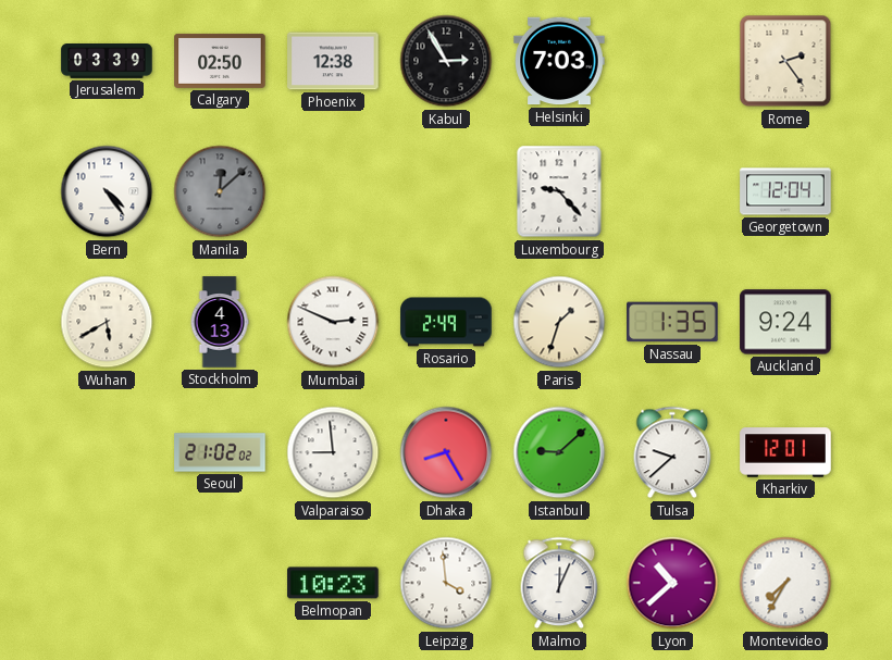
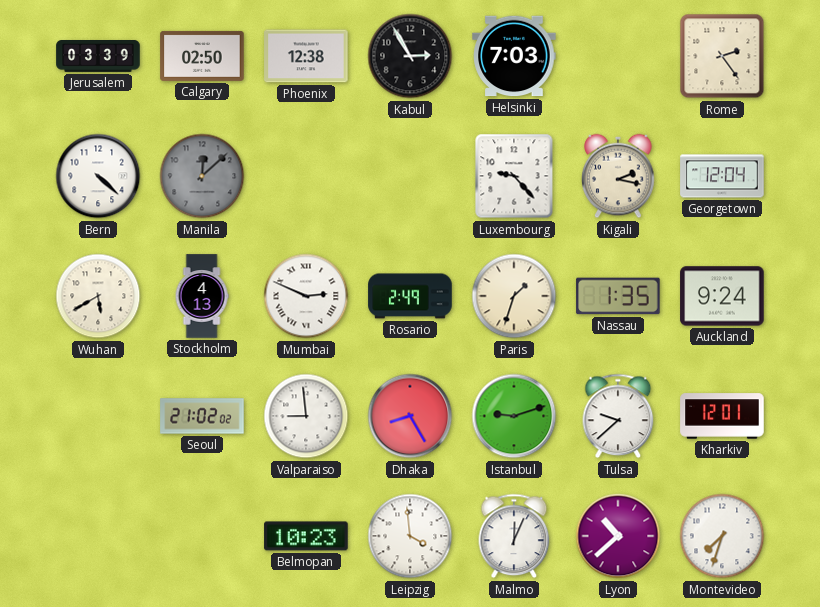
Bern: 4:24 -> 4:22
Kigali: none -> 2:17
Istanbul: 9:08 -> 9:12
Montevideo: 7:35 -> 7:33
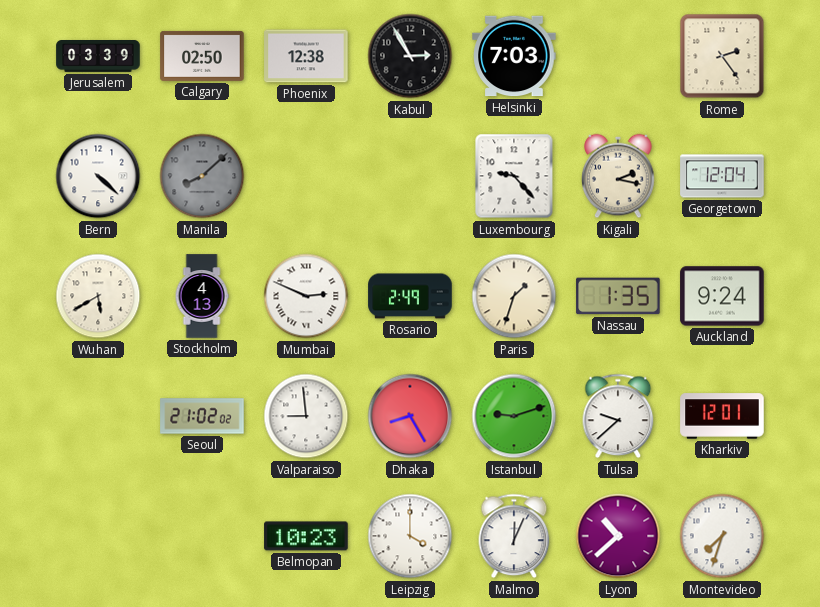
Manila: 12:08 -> 8:08
Leipzig: 3:59 -> 4:00
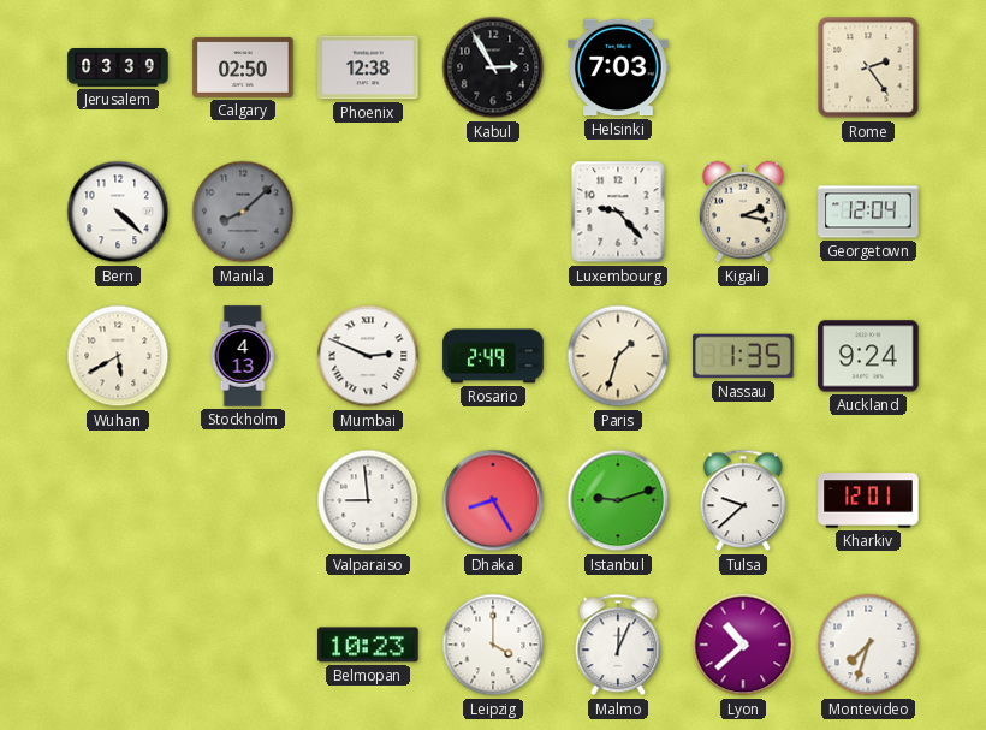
Seoul: 21:02 -> none
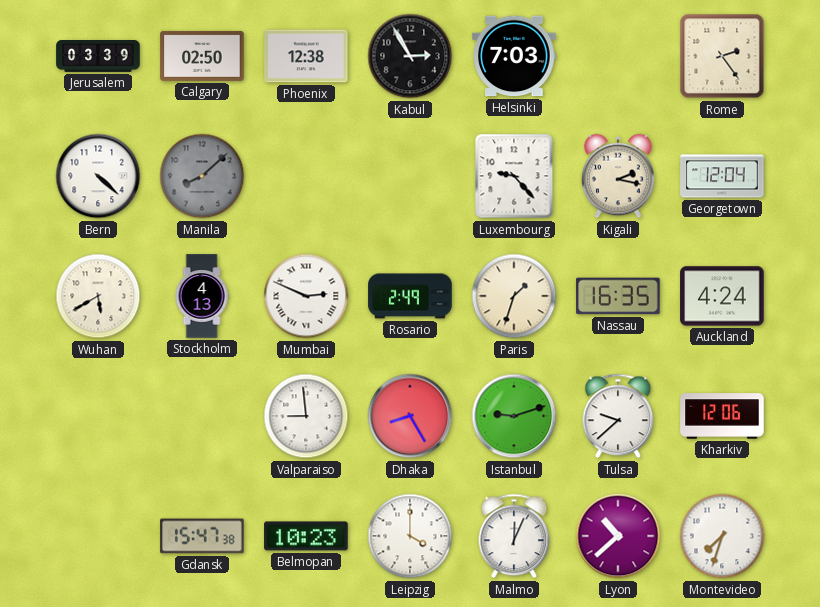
Nassau: 1:35 -> 16:35
Auckland: 9:24 -> 4:24
Kharkiv: 12:01 -> 12:06
Gdansk: none -> 15:47
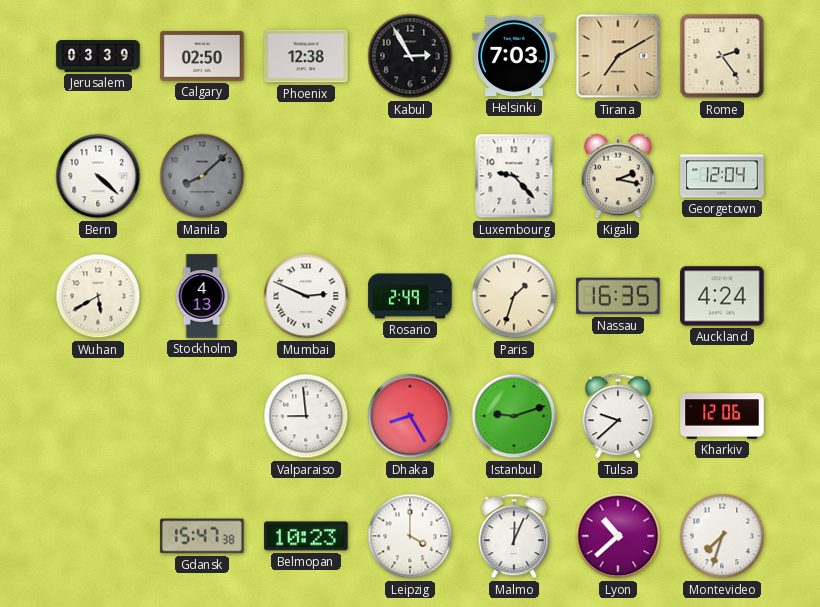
Tirana: none -> 7:10
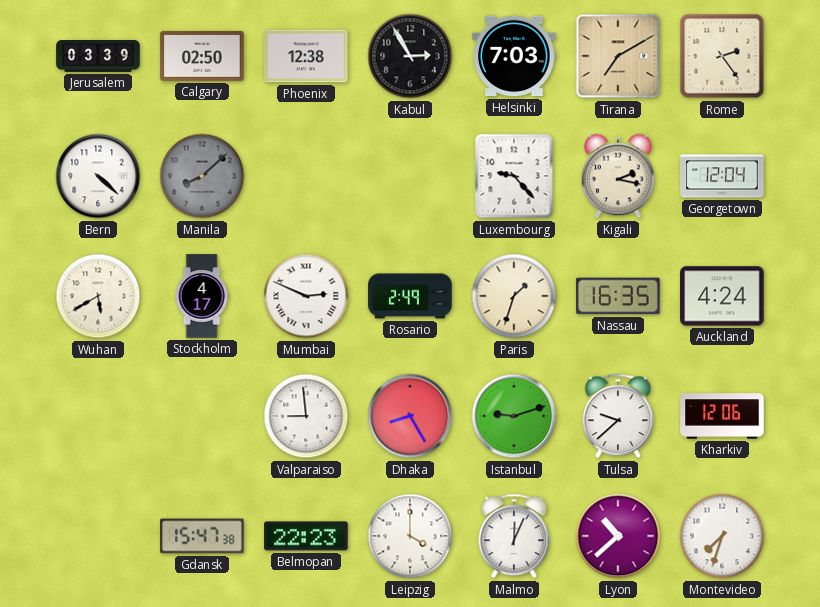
Stockholm: 4:13 -> 4:17
Belmopan: 10:23 -> 22:23
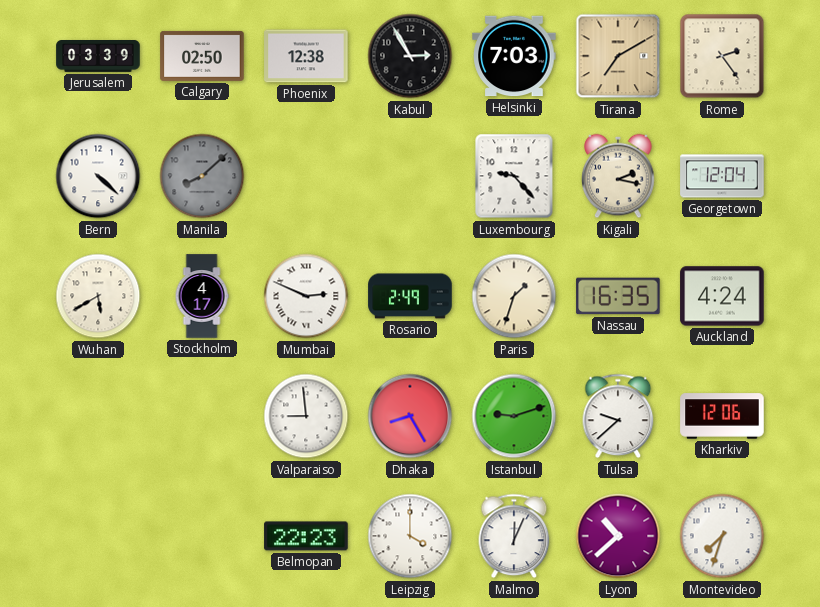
Gdansk: 15:47 -> none
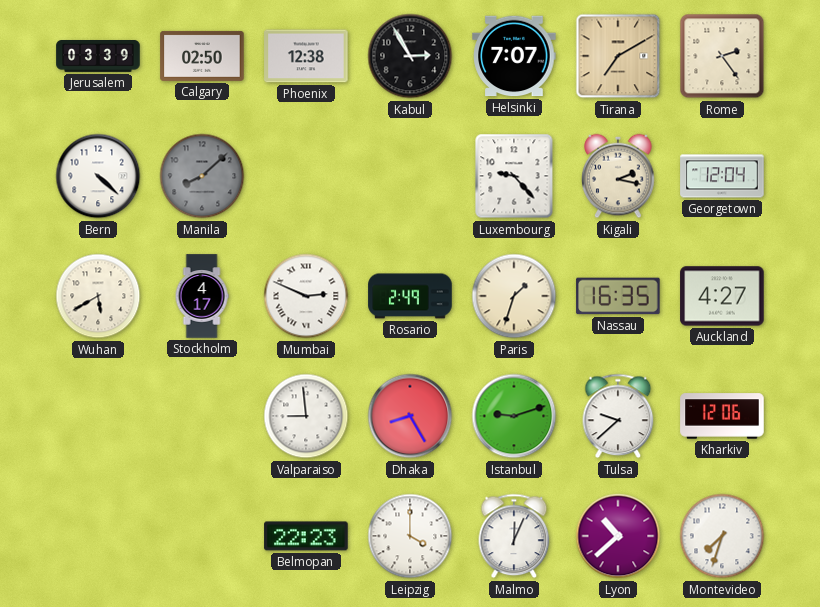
Helsinki: 7:03 -> 7:07
Auckland: 4:24 -> 4:27
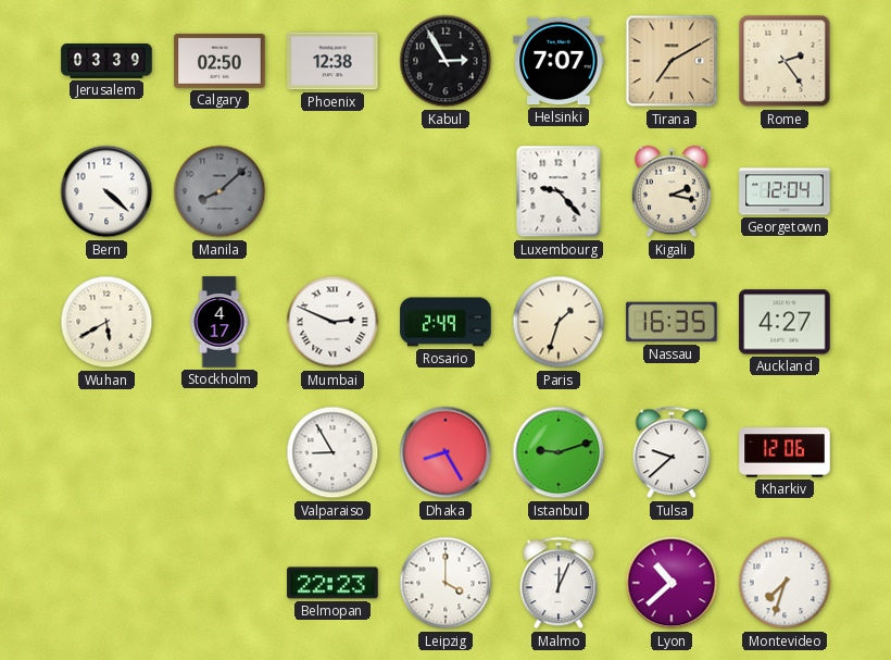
Valparaiso: 8:59 -> 8:55
